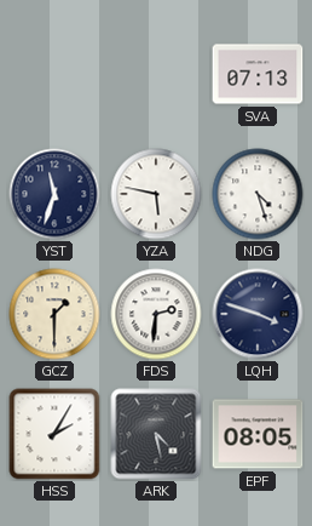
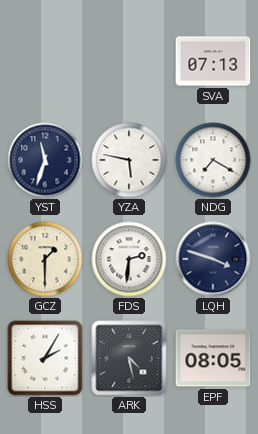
NDG: 4:27 -> 7:20
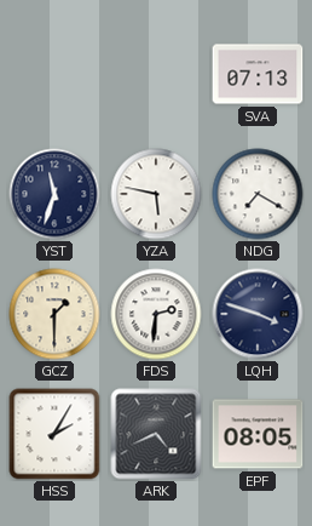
ARK: 4:28 -> 4:41
